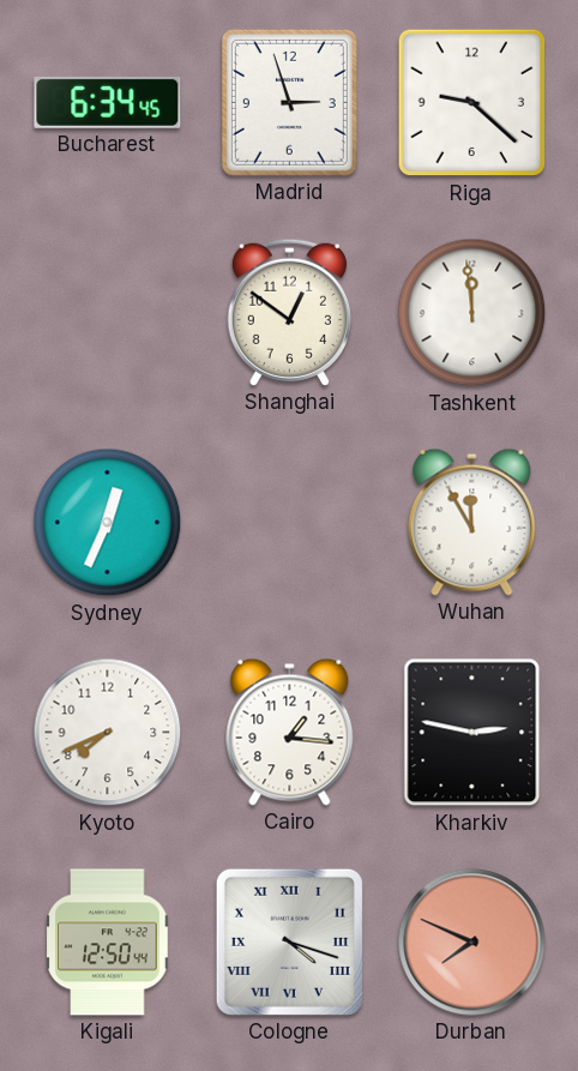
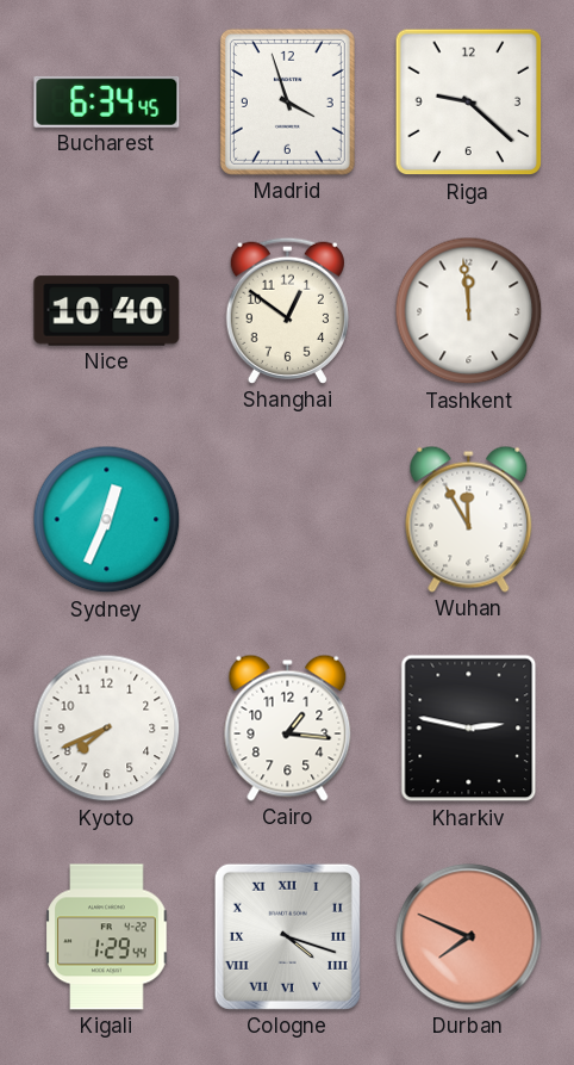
Madrid: 2:57 -> 3:57
Nice: none -> 10:40
Kigali: 12:50 -> 1:29
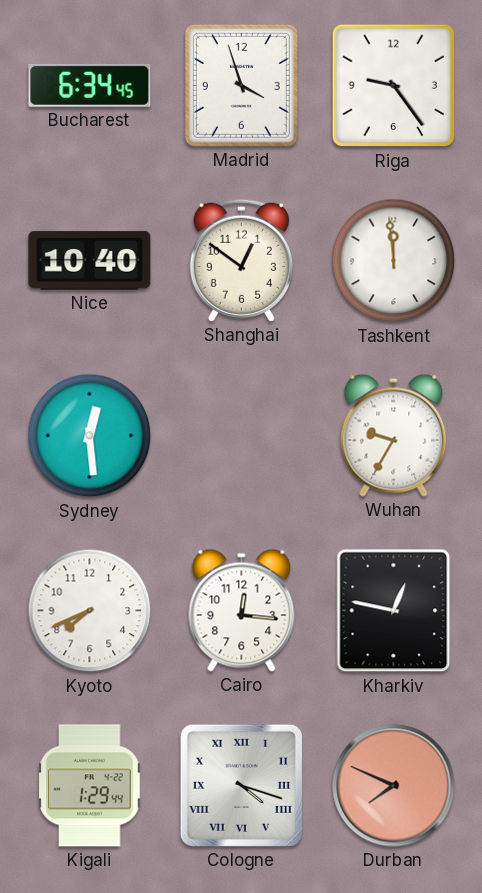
Riga: 9:22 -> 9:24
Sydney: 12:34 -> 12:29
Wuhan: 11:55 -> 9:35
Cairo: 1:16 -> 12:16
Kharkiv: 2:47 -> 12:47
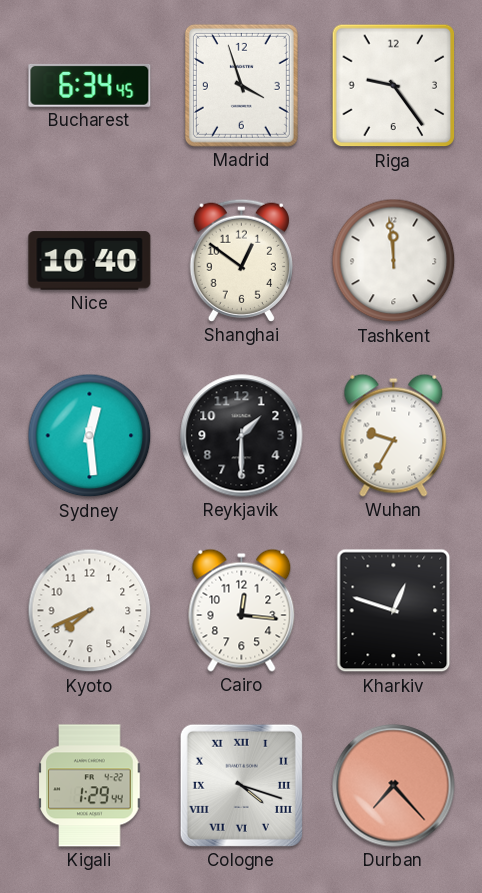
Reykjavik: none -> 1:30
Kharkiv: 12:47 -> 12:48
Durban: 7:49 -> 7:23
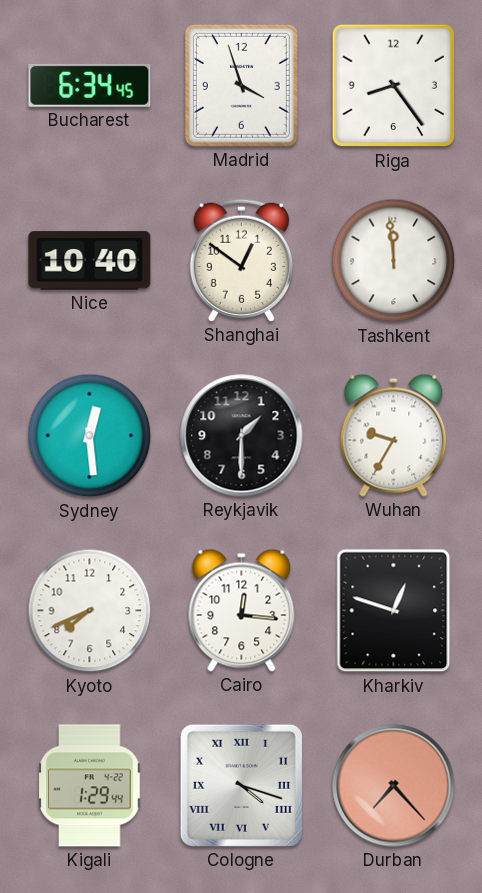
Riga: 9:24 -> 8:24
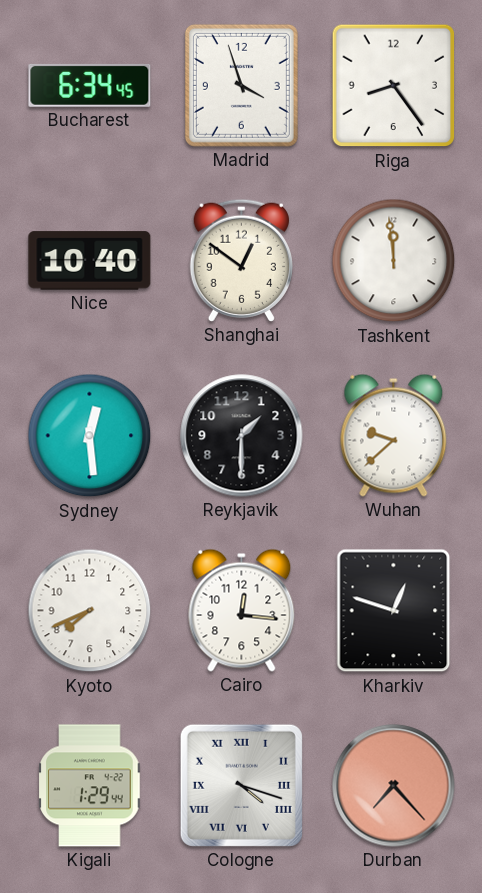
Wuhan: 9:35 -> 9:38
